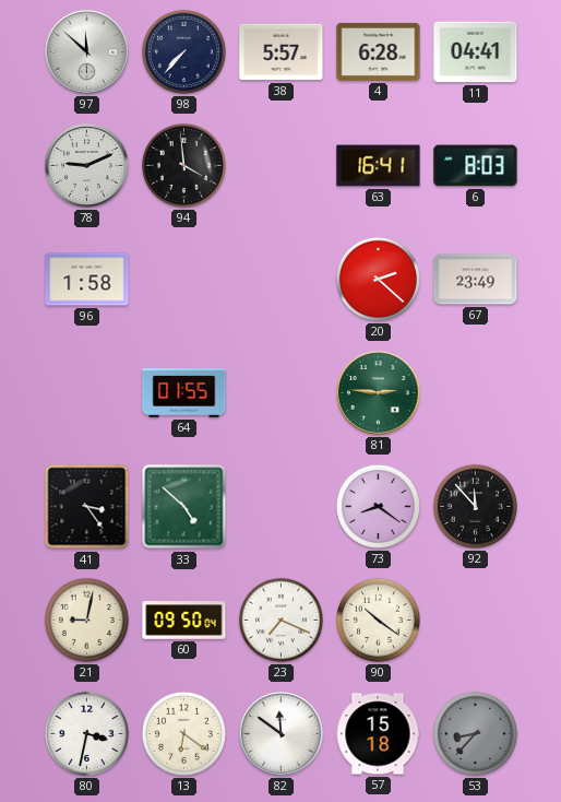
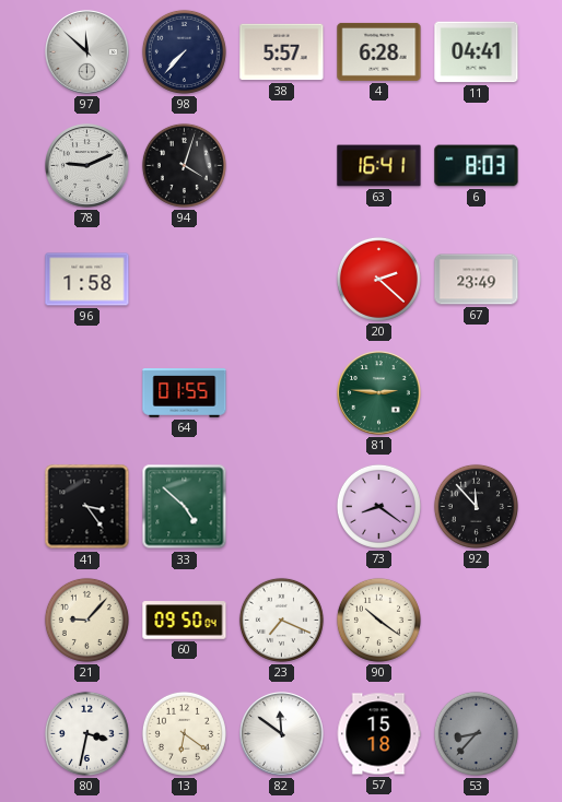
94: 3:59 -> 4:03
21: 9:02 -> 9:07
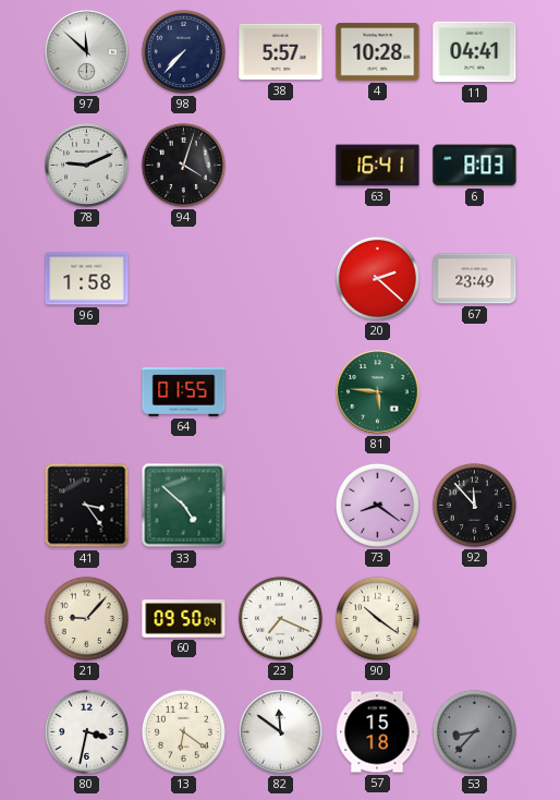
4: 6:28 -> 10:28
81: 2:46 -> 5:46
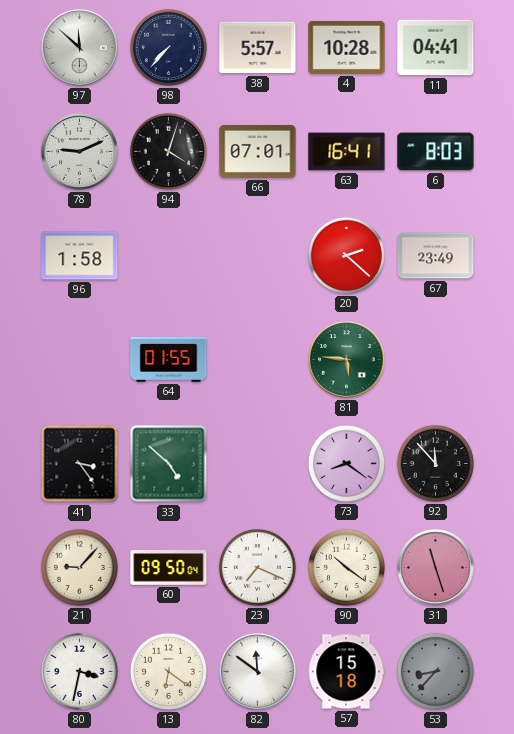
66: none -> 07:01
31: none -> 11:27
